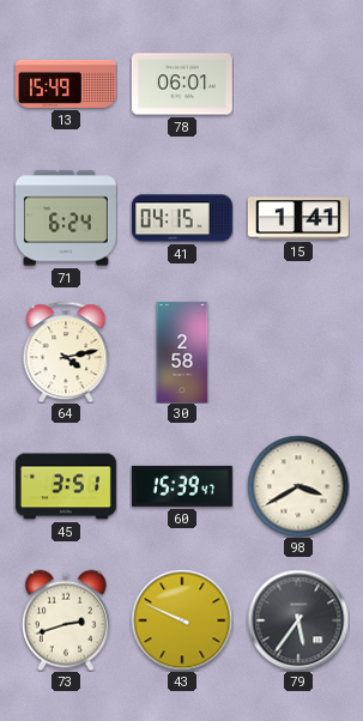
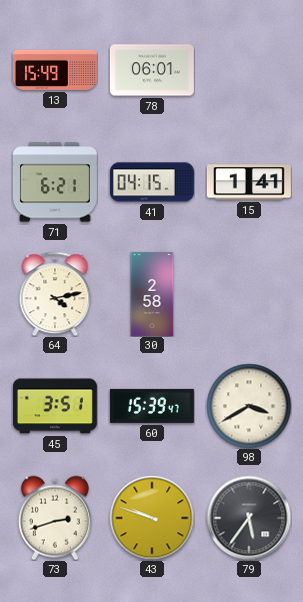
71: 6:24 -> 6:21
43: 9:49 -> 9:48
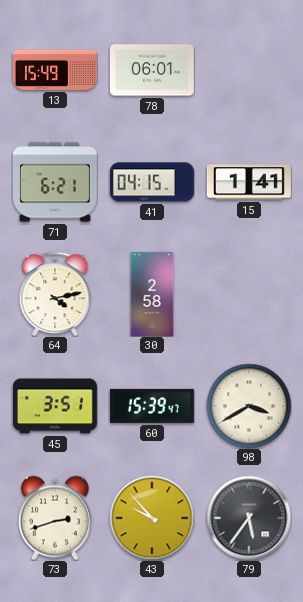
43: 9:48 -> 9:53
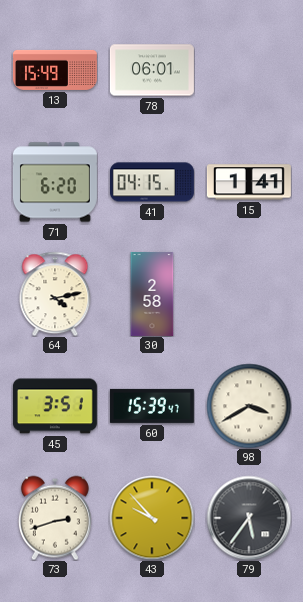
71: 6:21 -> 6:20
